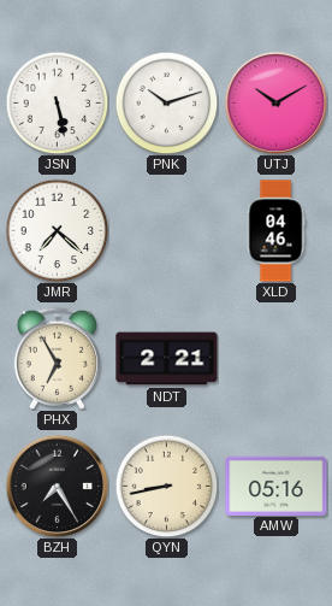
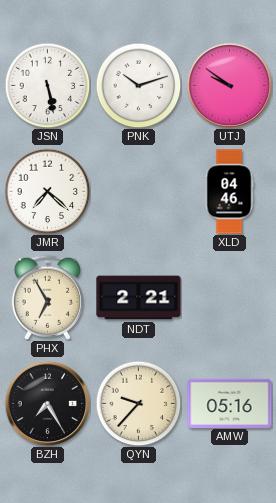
UTJ: 10:10 -> 9:51
QYN: 8:43 -> 9:37
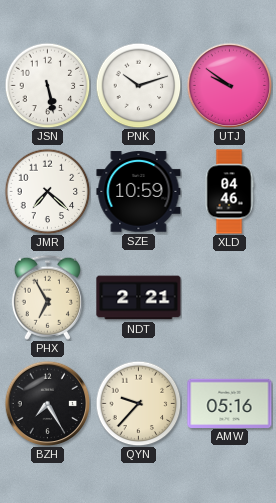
SZE: none -> 10:59
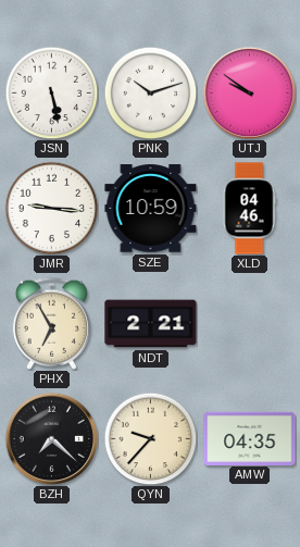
JMR: 7:22 -> 9:16
BZH: 7:25 -> 7:22
AMW: 05:16 -> 04:35
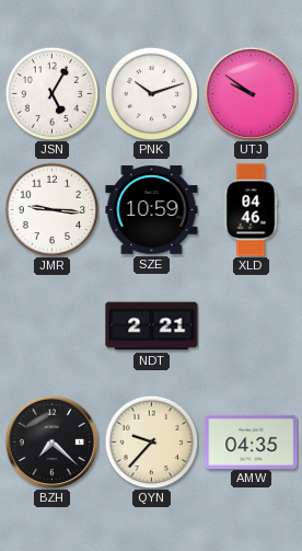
JSN: 5:28 -> 5:05
PHX: 6:55 -> none
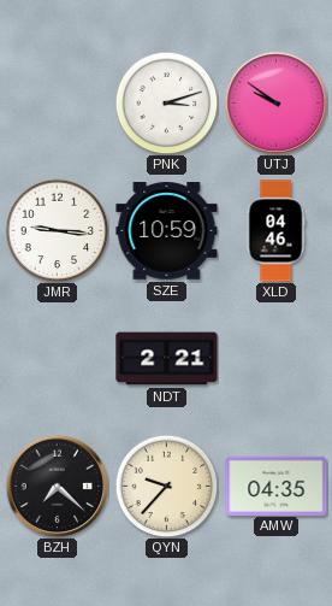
JSN: 5:05 -> none
PNK: 10:12 -> 3:12
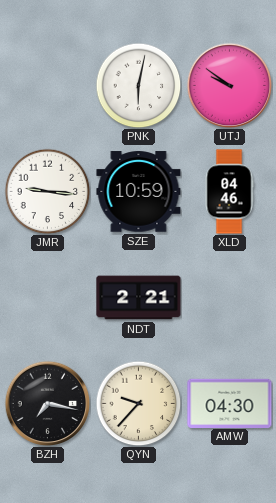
PNK: 3:12 -> 6:02
BZH: 7:22 -> 7:17
AMW: 04:35 -> 04:30
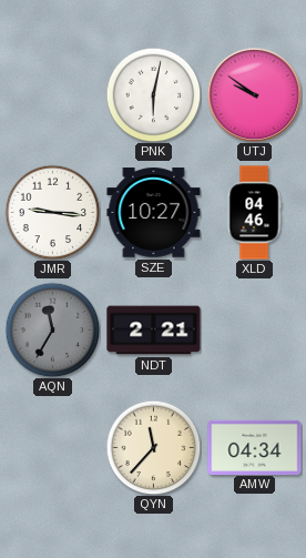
SZE: 10:59 -> 10:27
AQN: none -> 11:35
BZH: 7:17 -> none
QYN: 9:37 -> 11:37
AMW: 04:30 -> 04:34
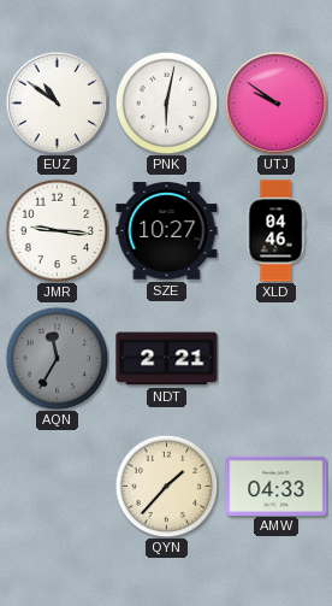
EUZ: none -> 10:51
QYN: 11:37 -> 1:37
AMW: 04:34 -> 04:33
